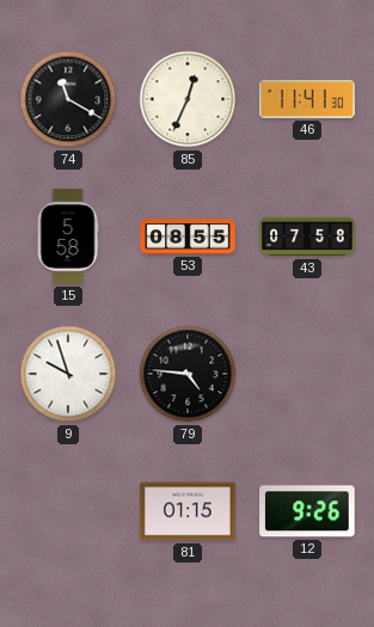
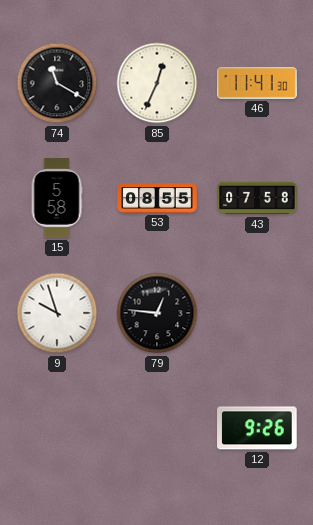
79: 4:46 -> 12:46
81: 01:15 -> none
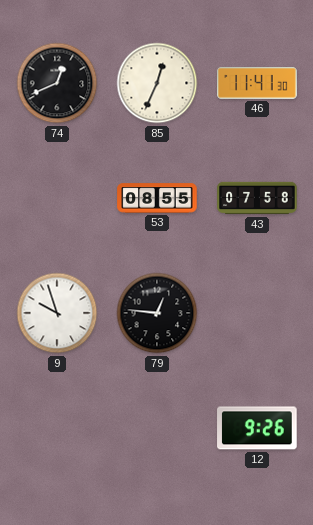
74: 11:20 -> 12:41
15: 5:58 -> none
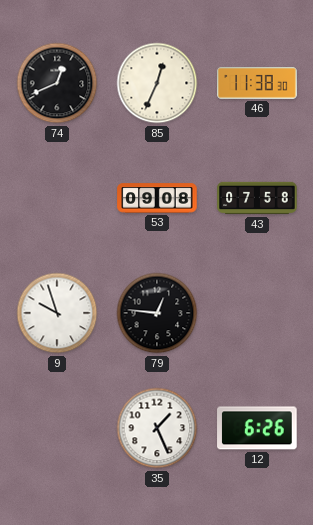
46: 11:41 -> 11:38
53: 08:55 -> 09:08
35: none -> 1:26
12: 9:26 -> 6:26
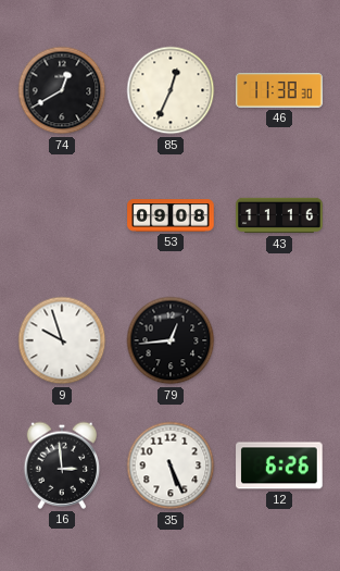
74: 12:41 -> 12:40
43: 07:58 -> 11:16
79: 12:46 -> 12:44
16: none -> 2:59
35: 1:26 -> 5:26
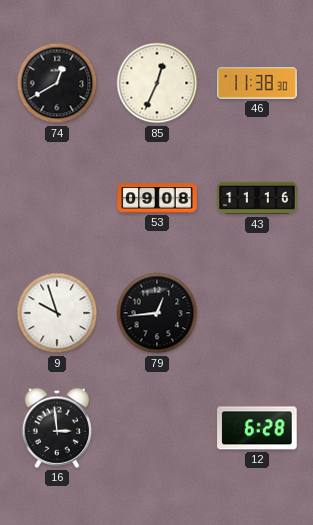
35: 5:26 -> none
12: 6:26 -> 6:28
